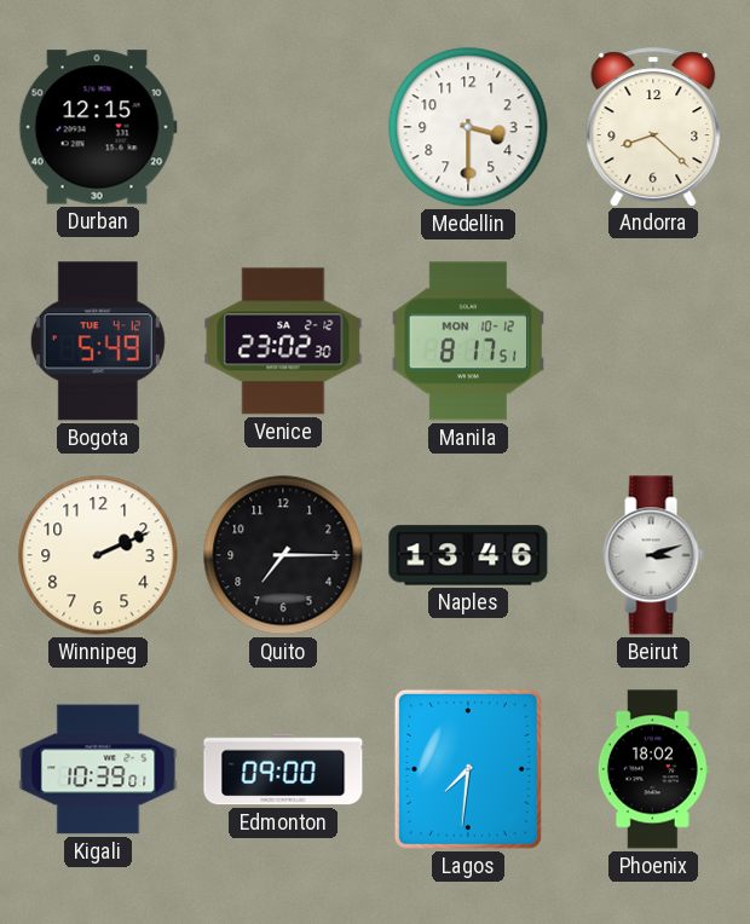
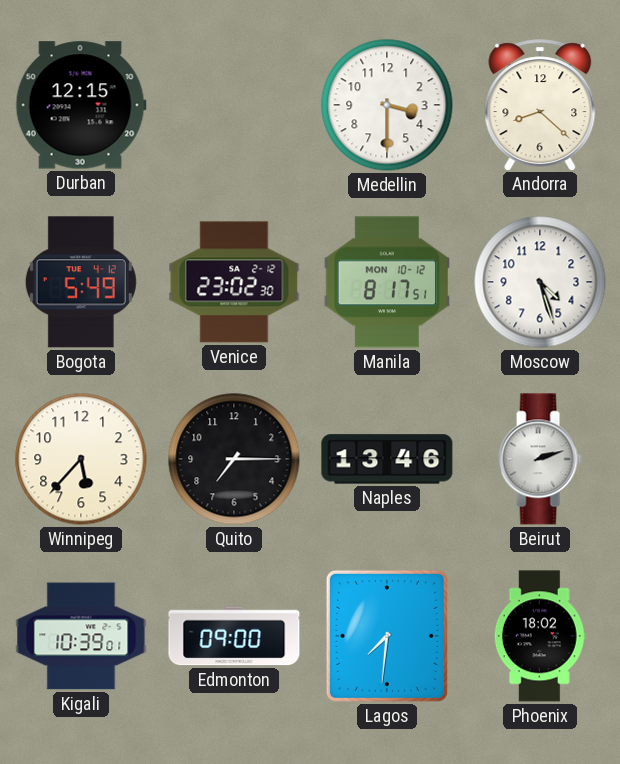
Moscow: none -> 4:27
Winnipeg: 2:11 -> 5:37
Beirut: 3:12 -> 2:12
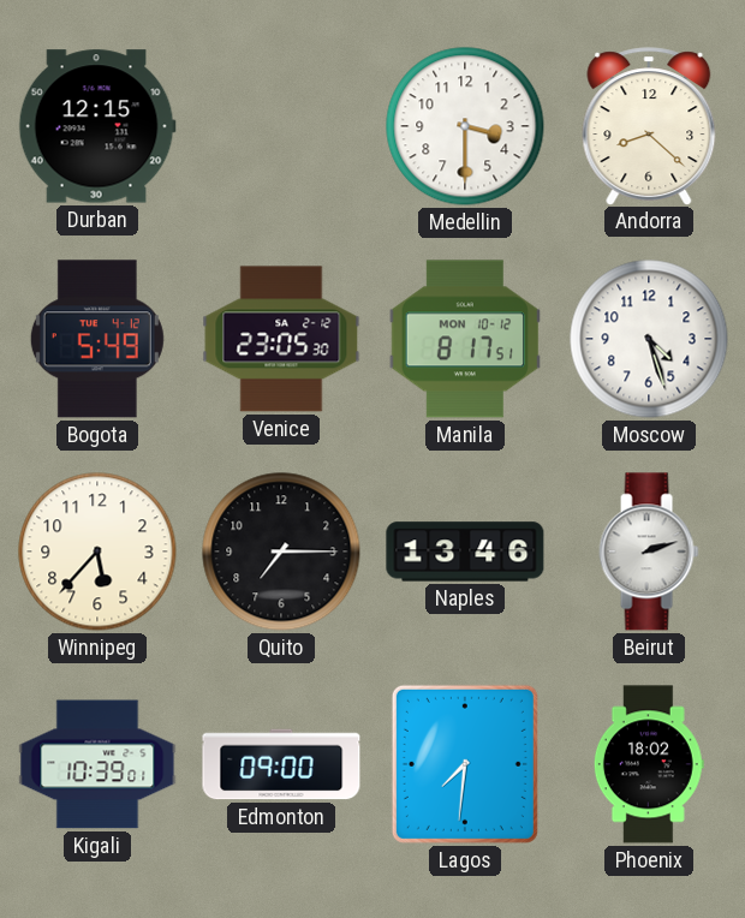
Venice: 23:02 -> 23:05
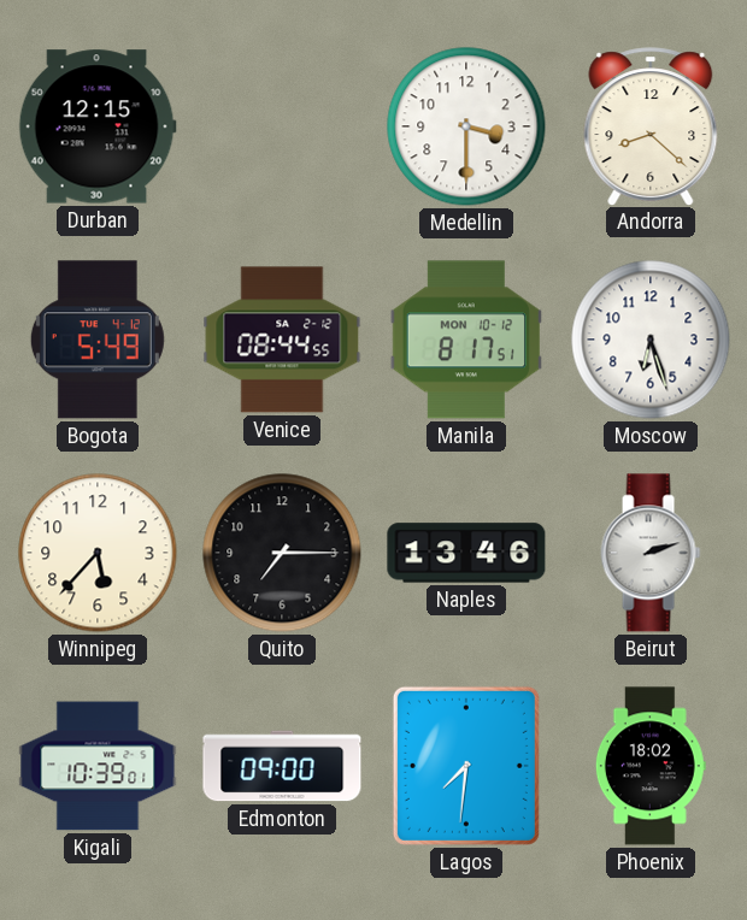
Venice: 23:05 -> 08:44
Moscow: 4:27 -> 6:27
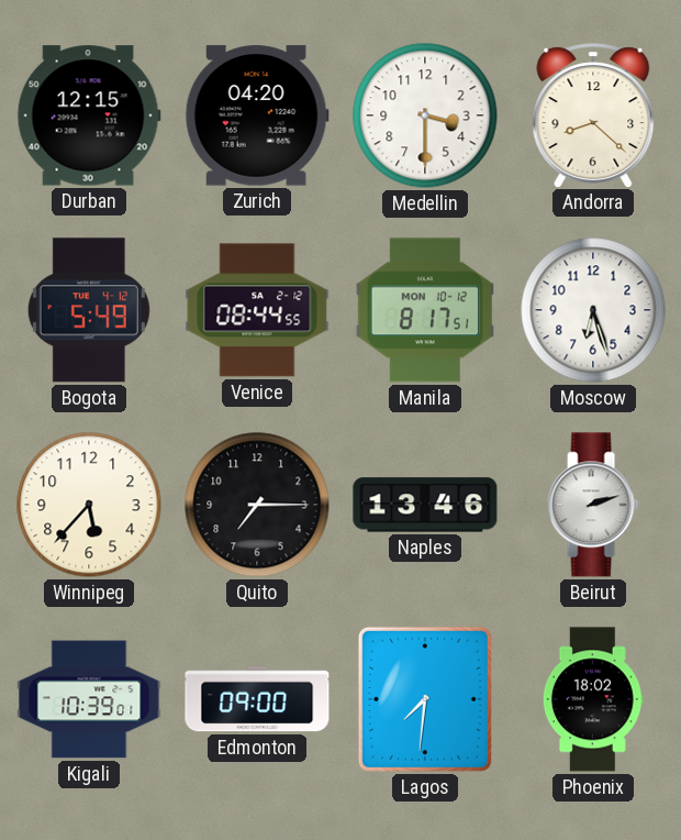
Zurich: none -> 04:20
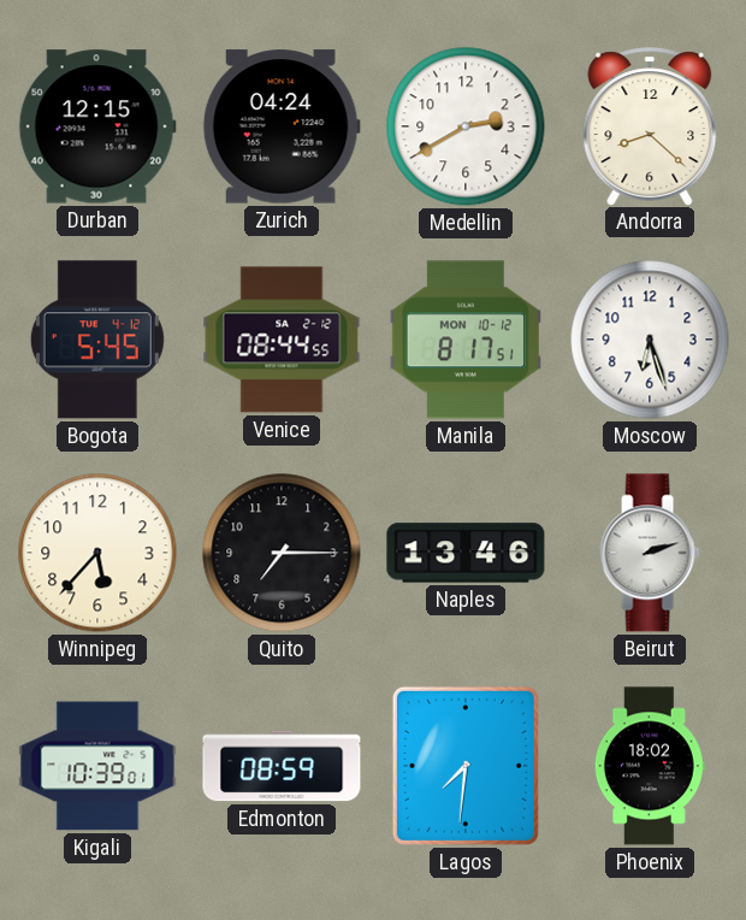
Zurich: 04:20 -> 04:24
Medellin: 3:30 -> 2:40
Bogota: 5:49 -> 5:45
Edmonton: 09:00 -> 08:59
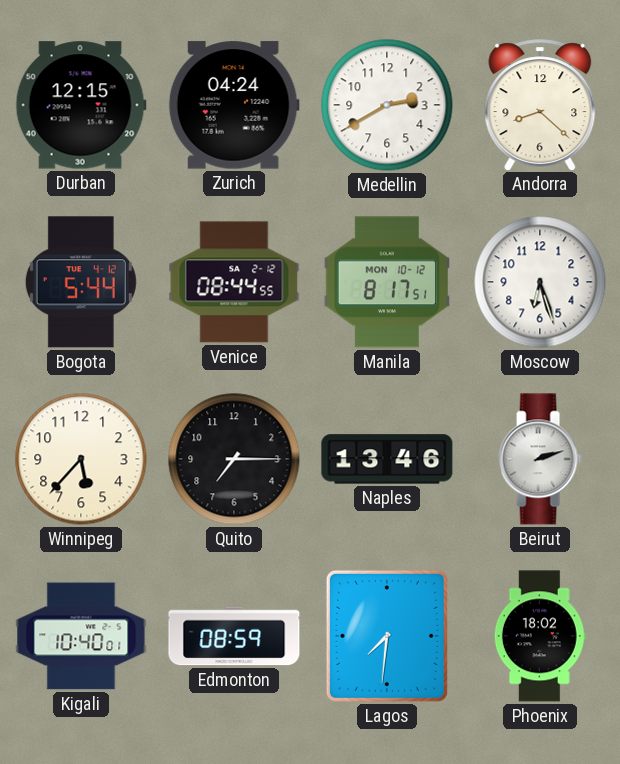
Bogota: 5:45 -> 5:44
Kigali: 10:39 -> 10:40
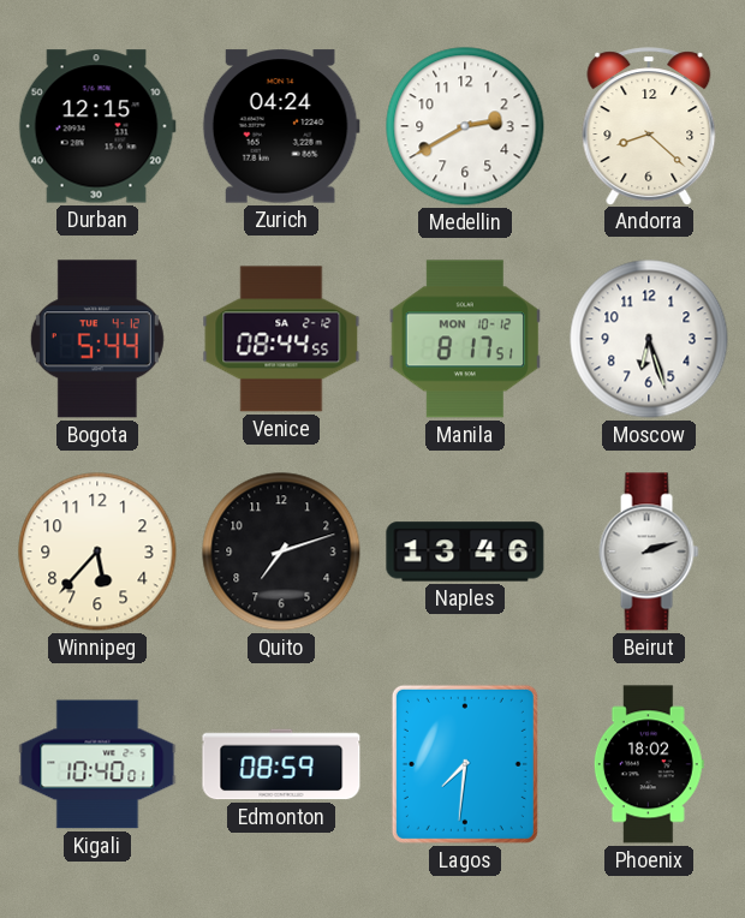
Quito: 7:15 -> 7:12
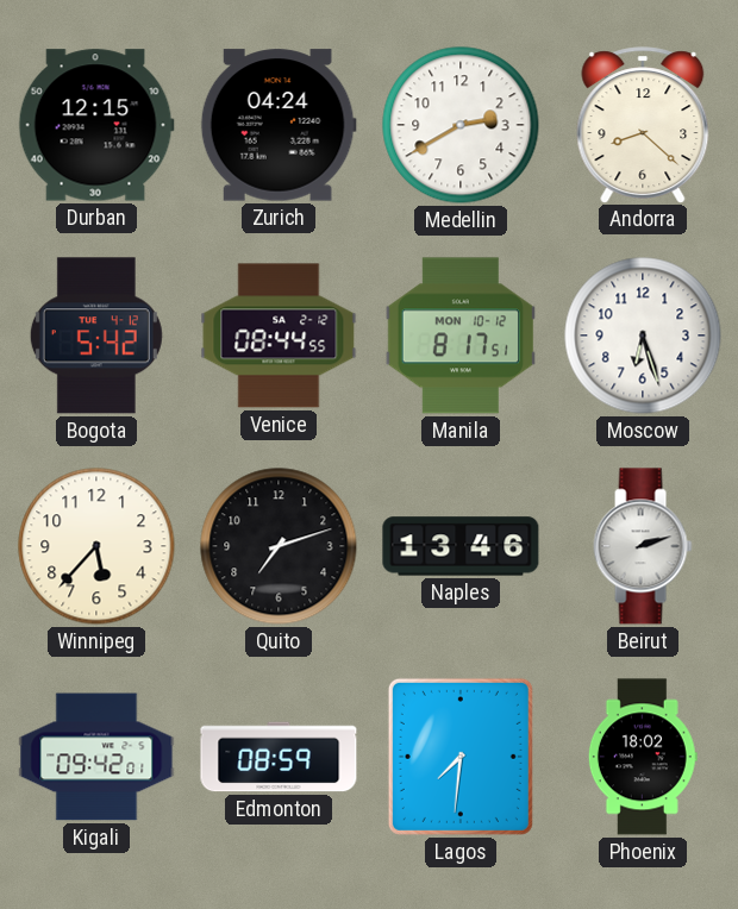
Bogota: 5:44 -> 5:42
Kigali: 10:40 -> 09:42
